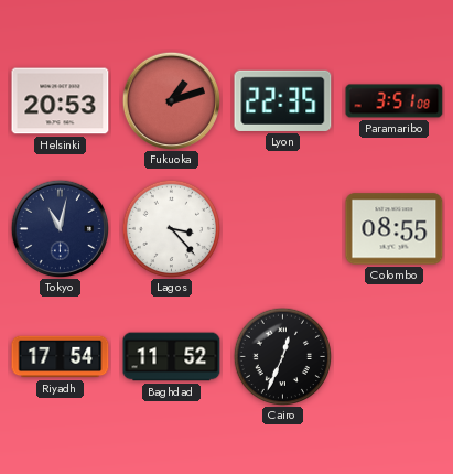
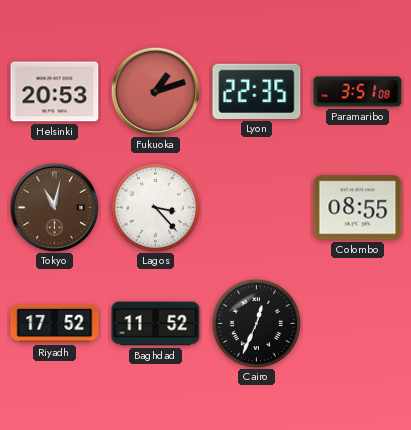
Tokyo dial: navy -> brown
Riyadh: 17:54 -> 17:52
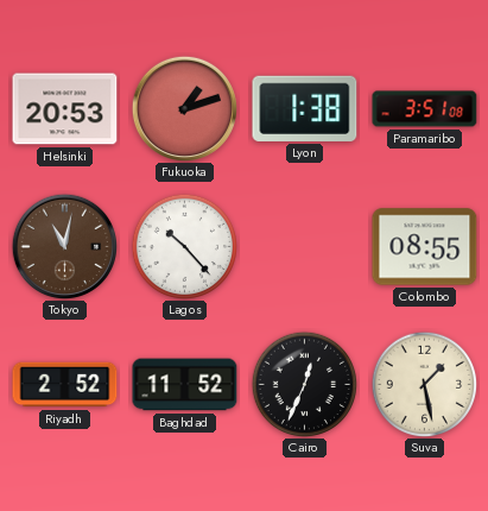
Lyon: 22:35 -> 1:38
Lagos: 3:23 -> 10:23
Riyadh: 17:52 -> 2:52
Suva: none -> 1:28
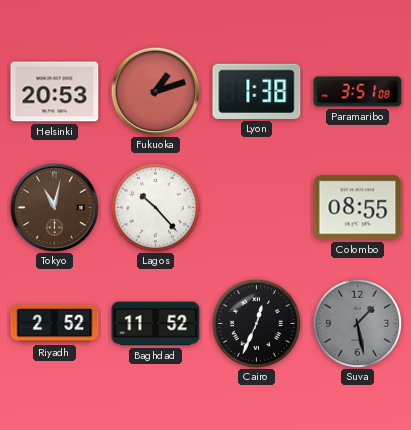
Suva dial: cream -> grey
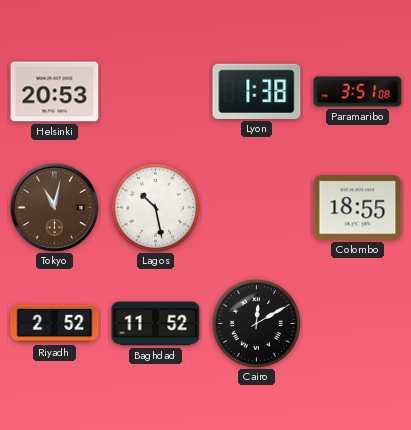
Fukuoka: 1:12 -> none
Lagos: 10:23 -> 10:28
Colombo: 08:55 -> 18:55
Cairo: 12:34 -> 12:10
Suva: 1:28 -> none
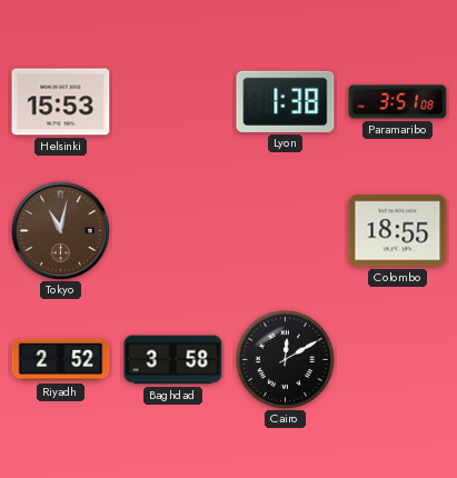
Helsinki: 20:53 -> 15:53
Lagos: 10:28 -> none
Baghdad: 11:52 -> 3:58
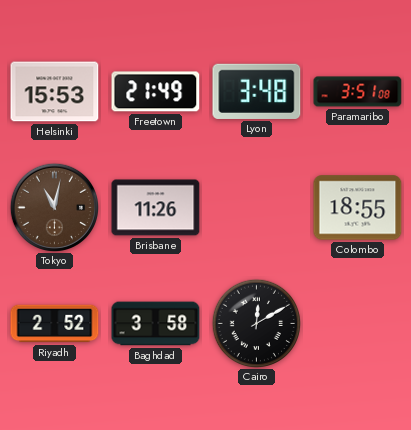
Freetown: none -> 21:49
Lyon: 1:38 -> 3:48
Brisbane: none -> 11:26
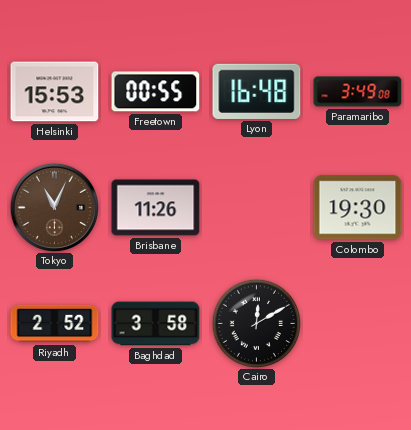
Freetown: 21:49 -> 00:55
Lyon: 3:48 -> 16:48
Paramaribo: 3:51 -> 3:49
Tokyo: 11:02 -> 11:04
Colombo: 18:55 -> 19:30
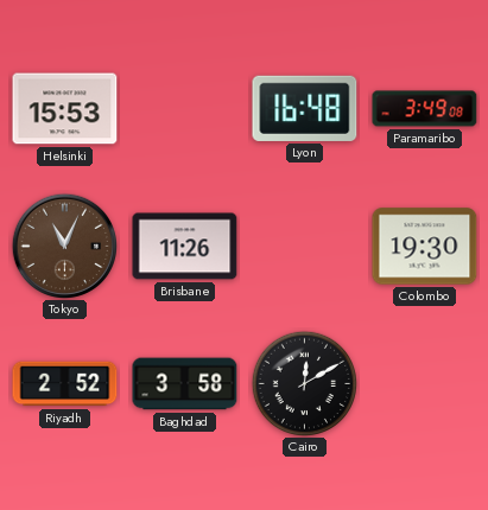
Freetown: 00:55 -> none
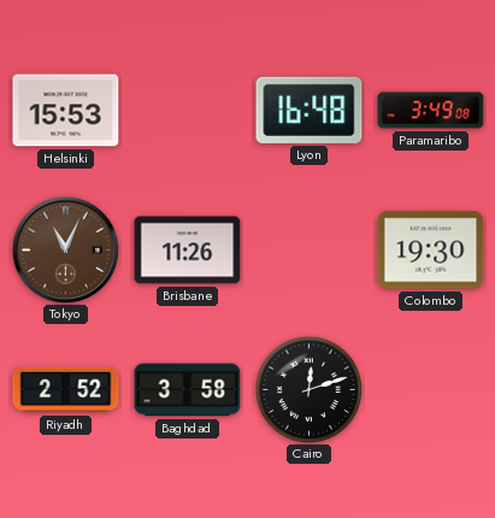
Cairo: 12:10 -> 12:12
